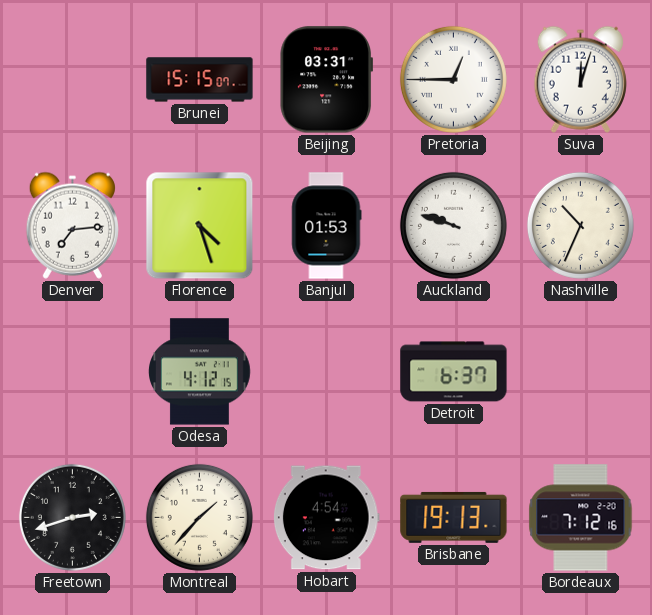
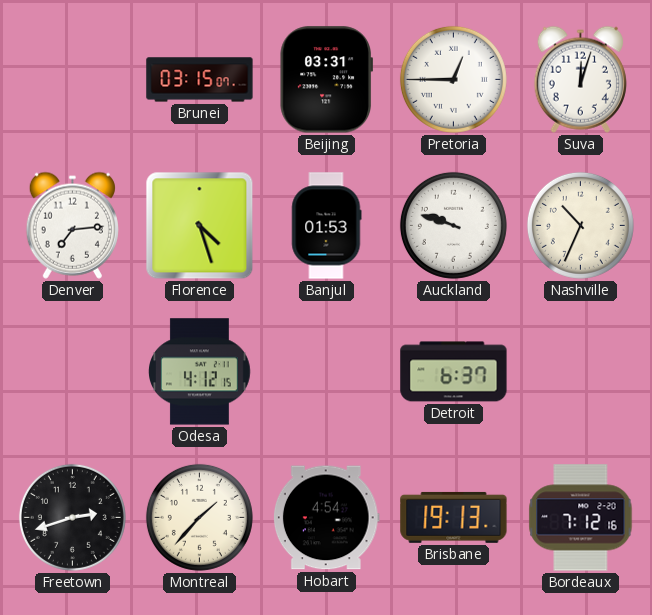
Brunei: 15:15 -> 03:15
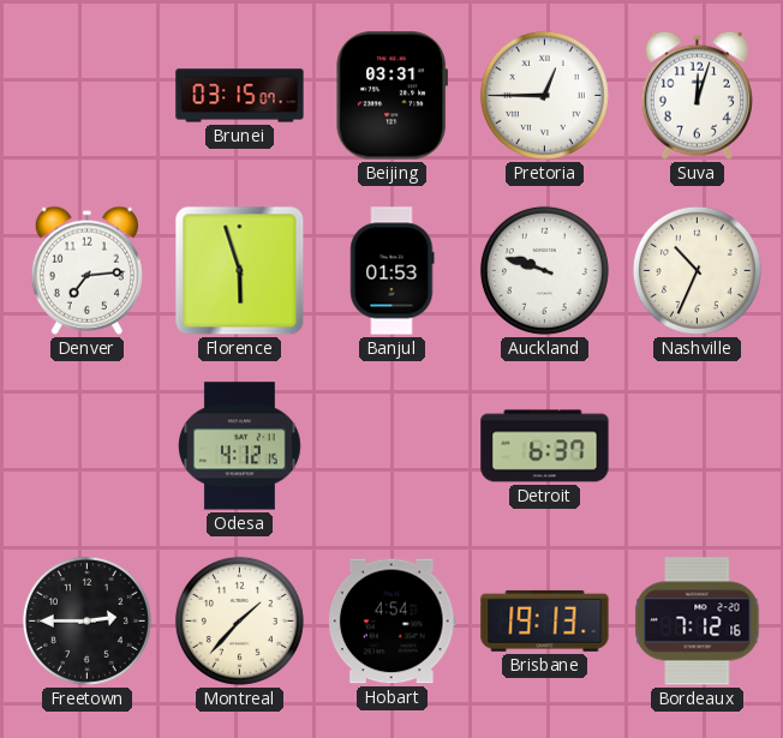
Florence: 4:27 -> 5:57
Freetown: 2:42 -> 2:45
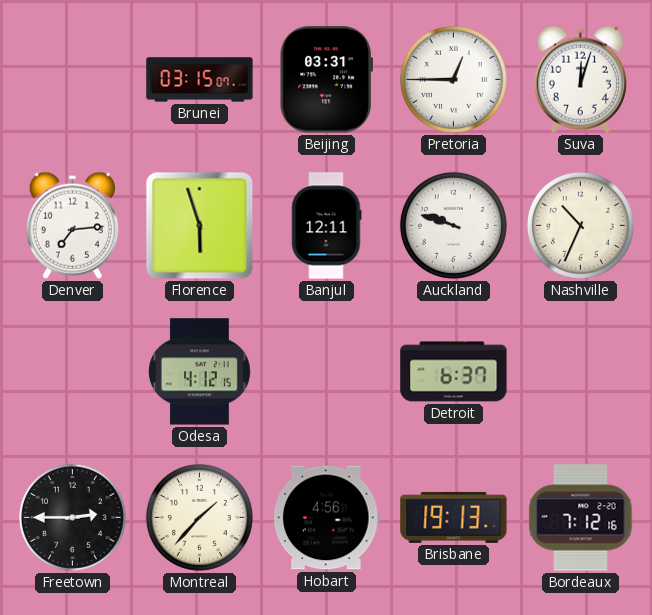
Banjul: 01:53 -> 12:11
Hobart: 4:54 -> 4:56
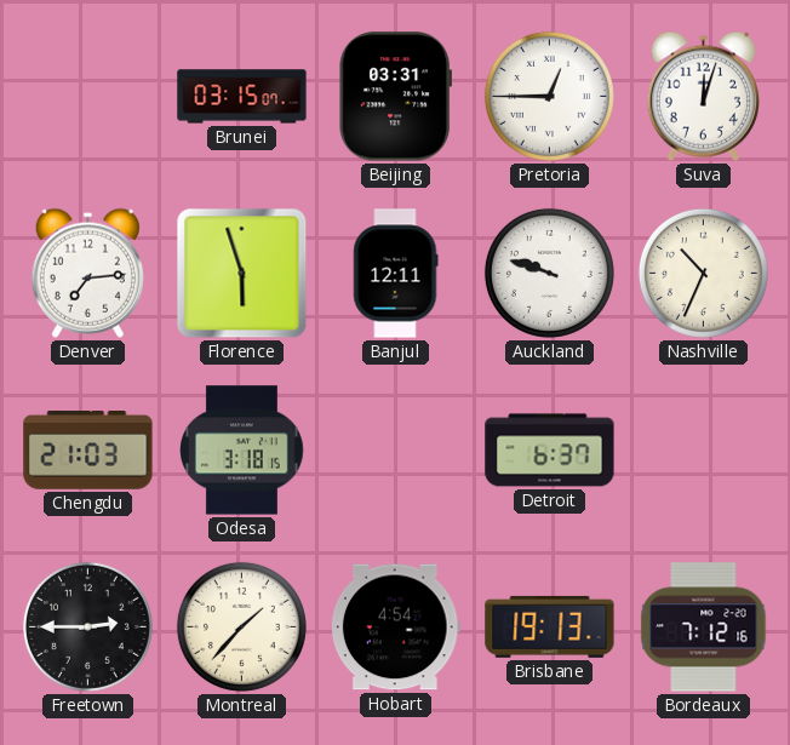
Chengdu: none -> 21:03
Odesa: 4:12 -> 3:18
Hobart: 4:56 -> 4:54
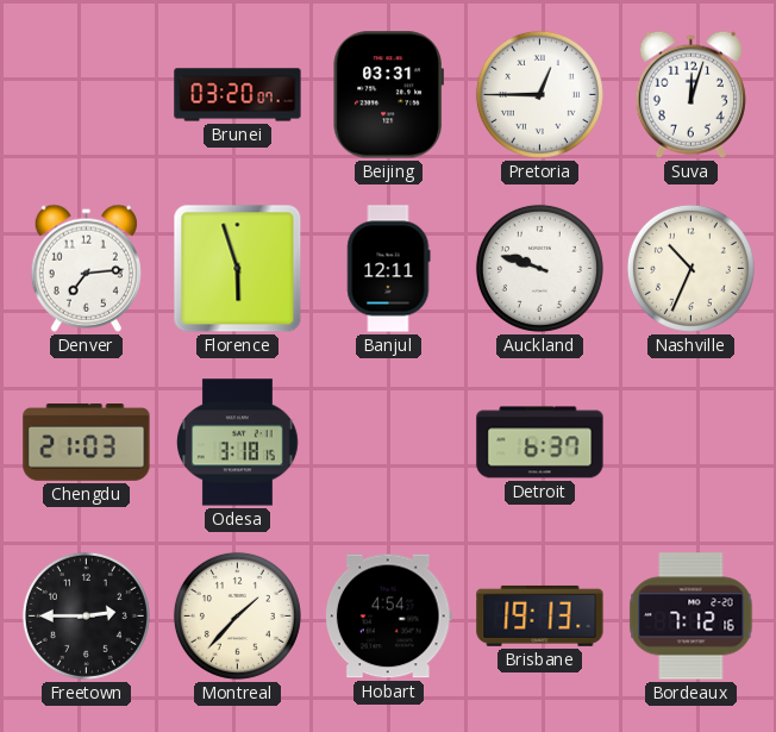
Brunei: 03:15 -> 03:20
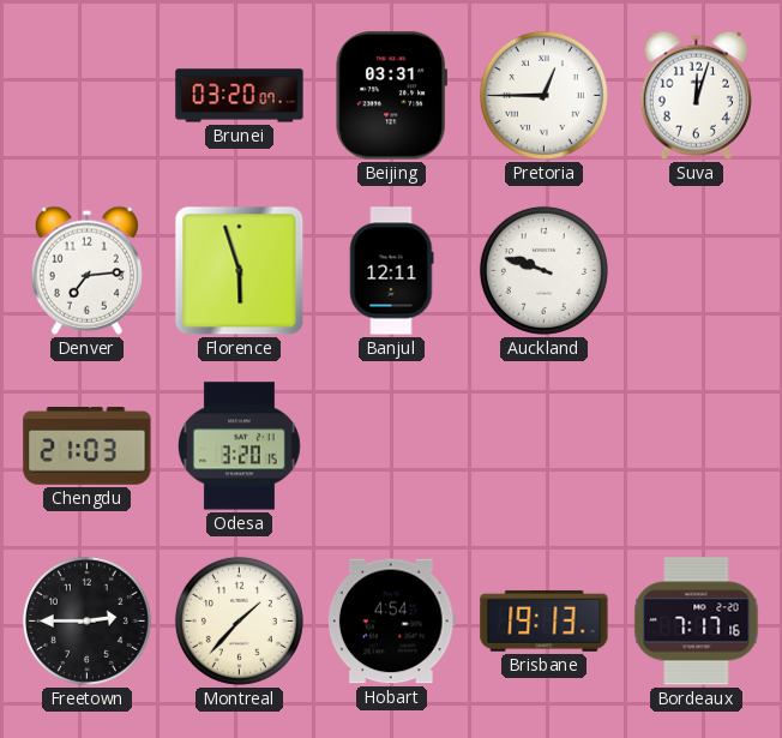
Nashville: 10:34 -> none
Odesa: 3:18 -> 3:20
Detroit: 6:37 -> none
Bordeaux: 7:12 -> 7:17
